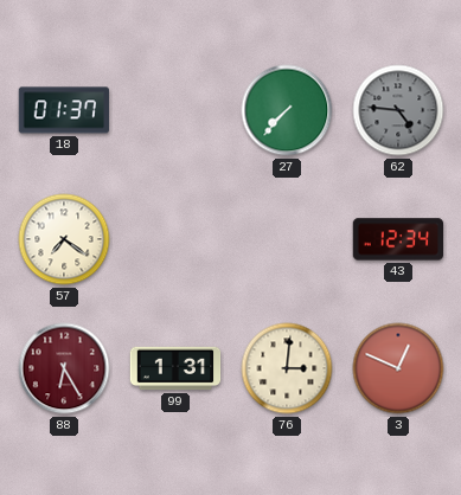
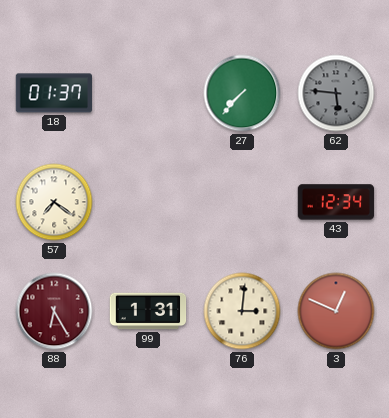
62: 4:46 -> 5:46
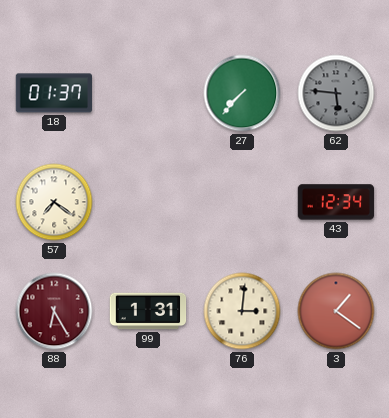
3: 12:49 -> 1:21
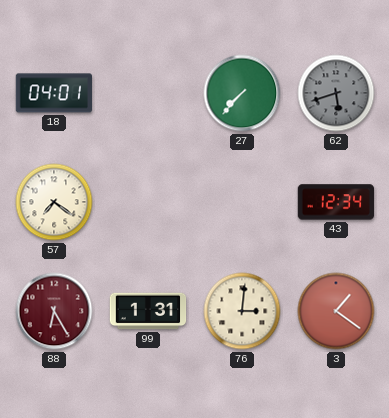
18: 01:37 -> 04:01
62: 5:46 -> 5:42
